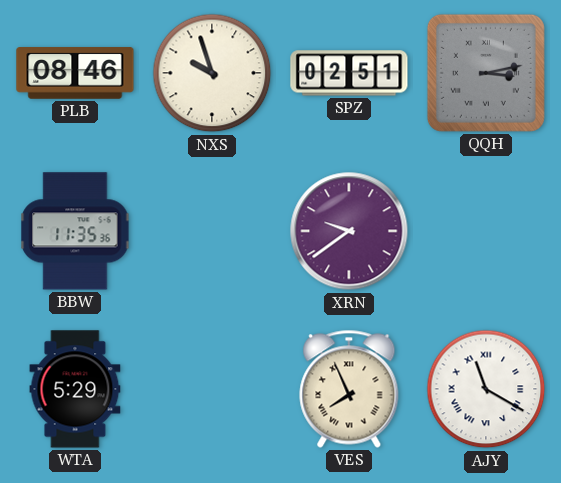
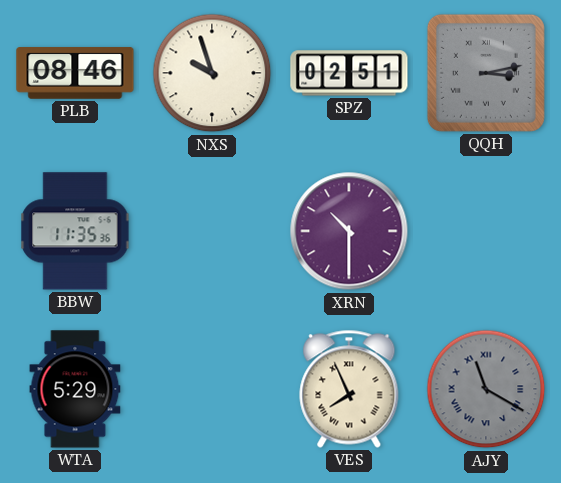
XRN: 9:39 -> 10:30
AJY dial: white -> grey
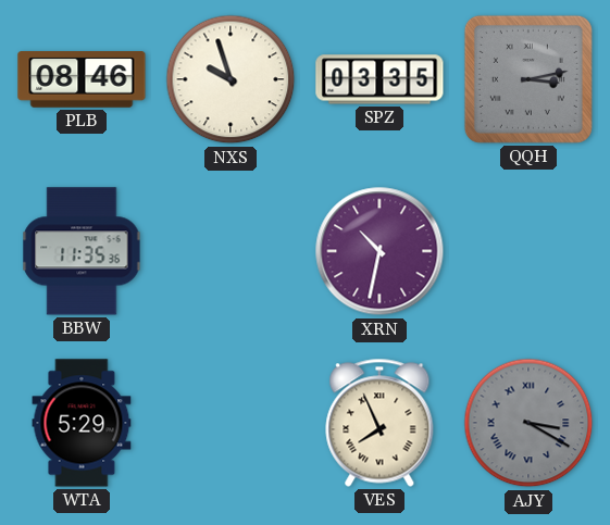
SPZ: 02:51 -> 03:35
XRN: 10:30 -> 10:32
AJY: 11:20 -> 3:20
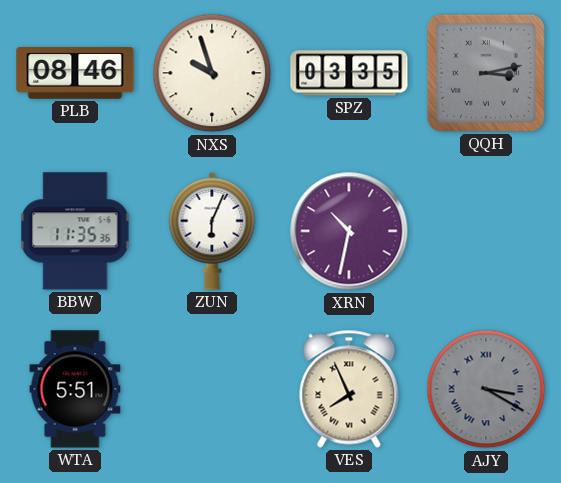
ZUN: none -> 6:04
WTA: 5:29 -> 5:51
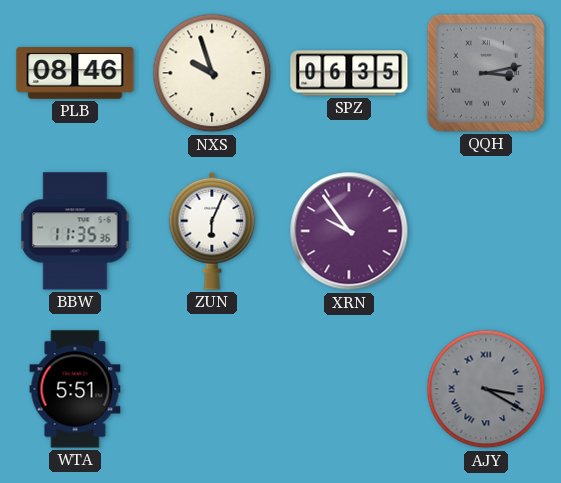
SPZ: 03:35 -> 06:35
XRN: 10:32 -> 9:54
VES: 7:56 -> none
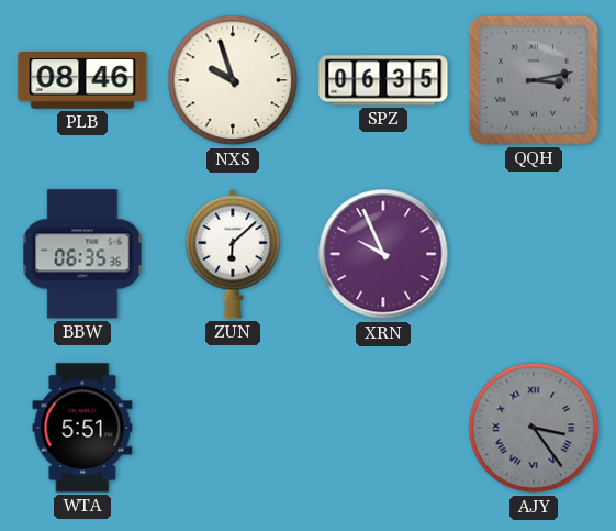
BBW: 11:35 -> 06:35
ZUN: 6:04 -> 6:08
XRN: 9:54 -> 9:56
AJY: 3:20 -> 3:24
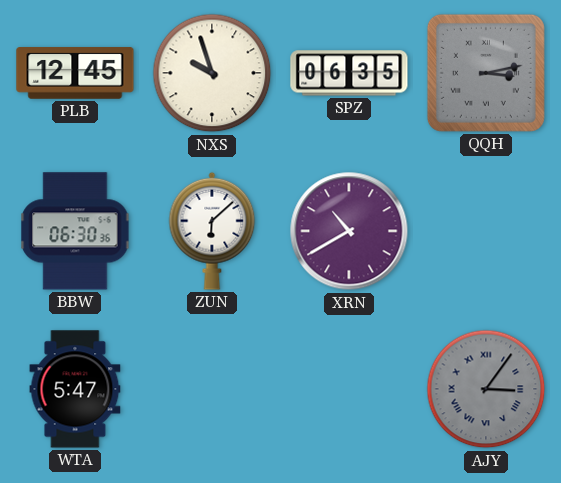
PLB: 08:46 -> 12:45
BBW: 06:35 -> 06:30
XRN: 9:56 -> 10:40
WTA: 5:51 -> 5:47
AJY: 3:24 -> 3:06
